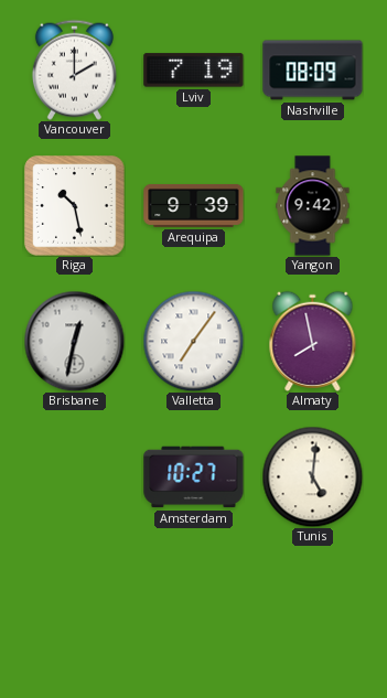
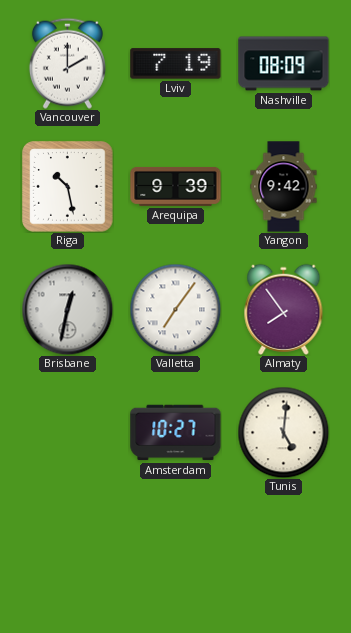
Almaty: 7:58 -> 7:54
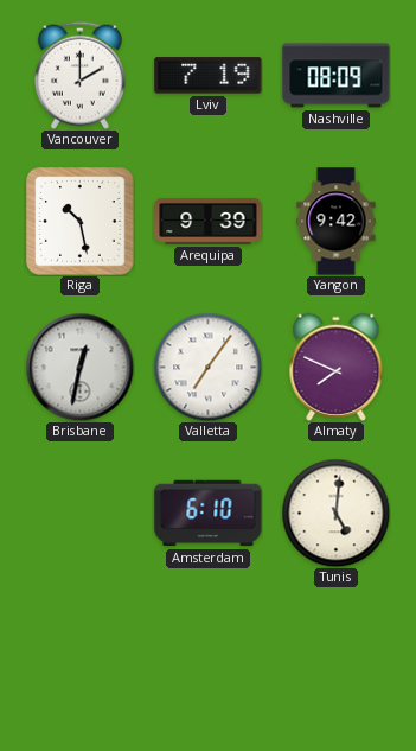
Almaty: 7:54 -> 7:49
Amsterdam: 10:27 -> 6:10
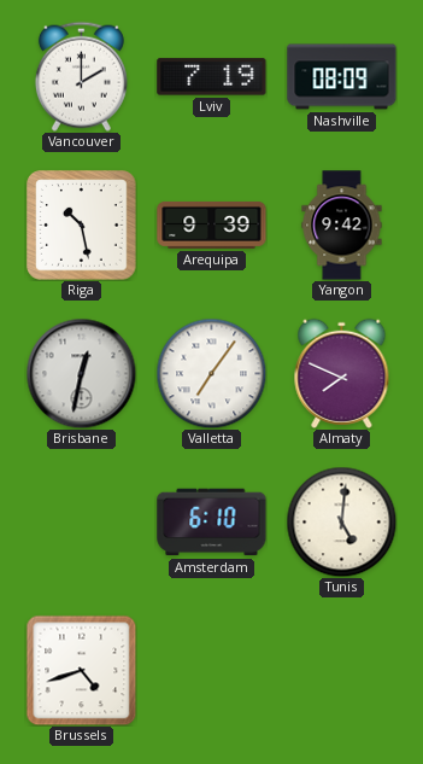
Brussels: none -> 4:42
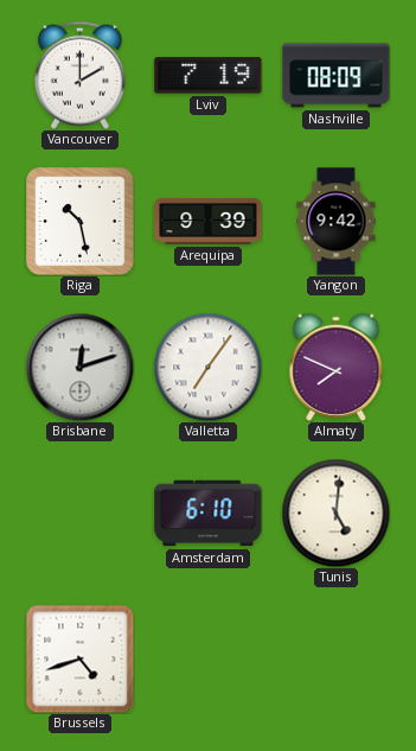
Brisbane: 12:32 -> 12:12
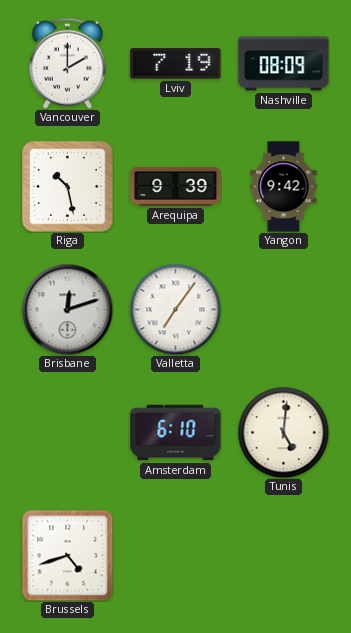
Almaty: 7:49 -> none
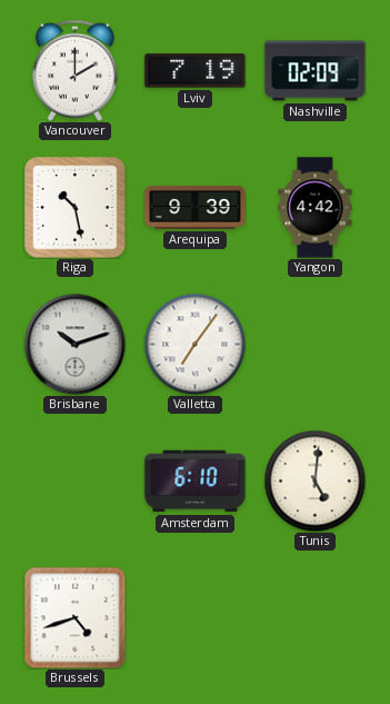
Nashville: 08:09 -> 02:09
Yangon: 9:42 -> 4:42
Brisbane: 12:12 -> 10:12
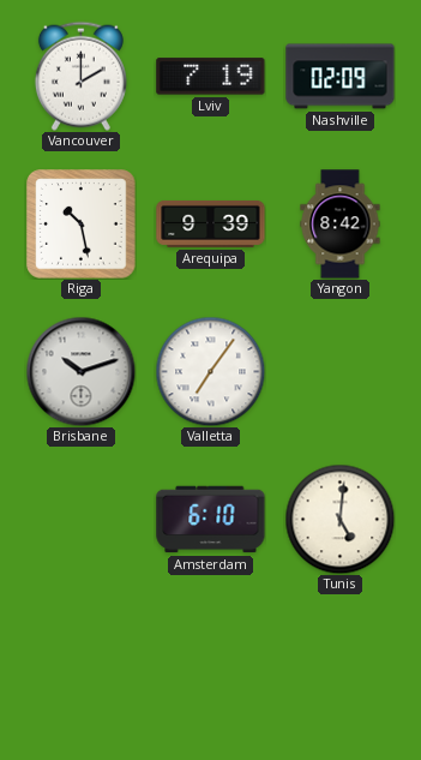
Yangon: 4:42 -> 8:42
Brussels: 4:42 -> none
